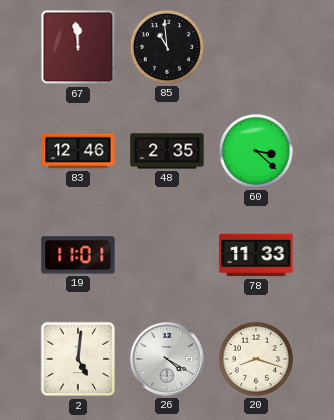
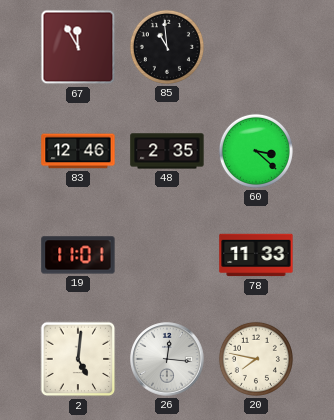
67: 11:59 -> 11:55
26: 4:20 -> 12:16
20: 8:18 -> 7:47
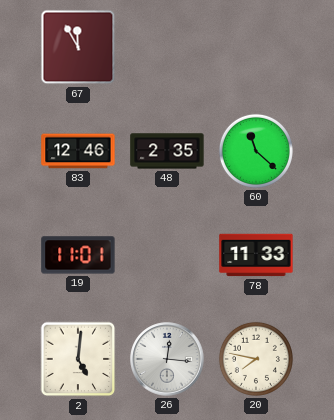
85: 10:59 -> none
60: 3:22 -> 11:22
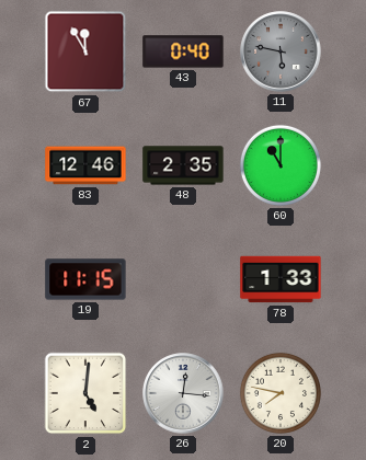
43: none -> 0:40
11: none -> 5:47
60: 11:22 -> 11:00
19: 11:01 -> 11:15
78: 11:33 -> 1:33
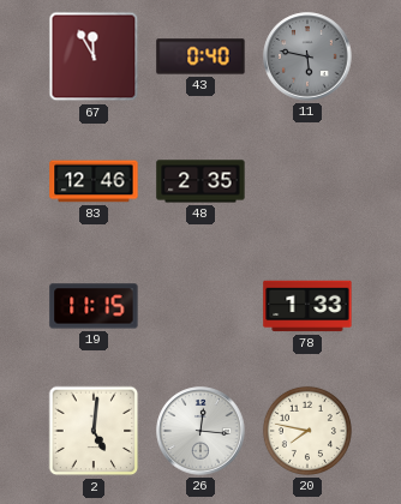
60: 11:00 -> none
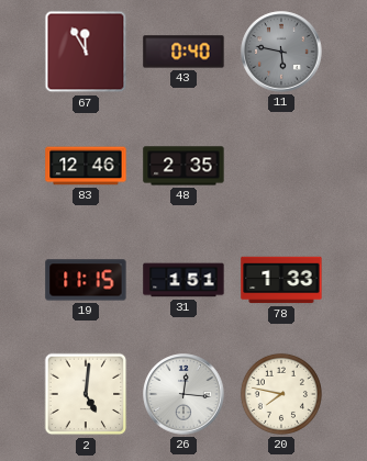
31: none -> 1:51
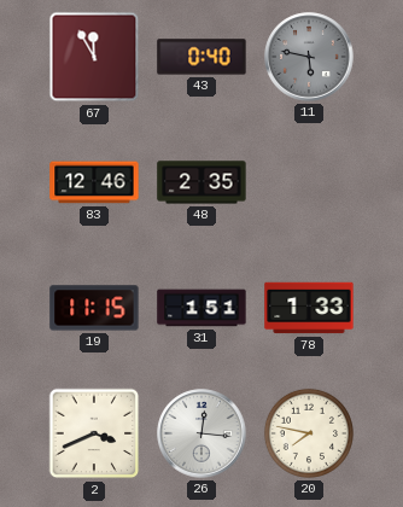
2: 5:01 -> 3:41
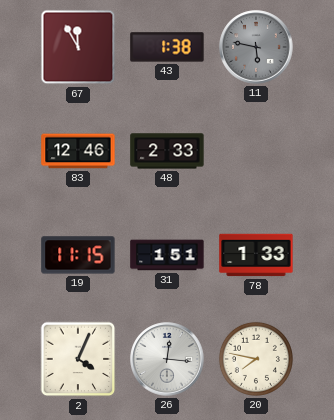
43: 0:40 -> 1:38
48: 2:35 -> 2:33
2: 3:41 -> 4:04
